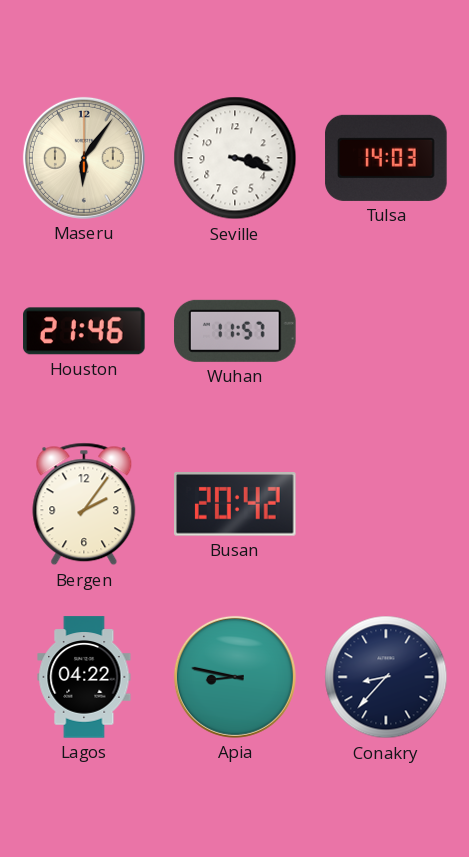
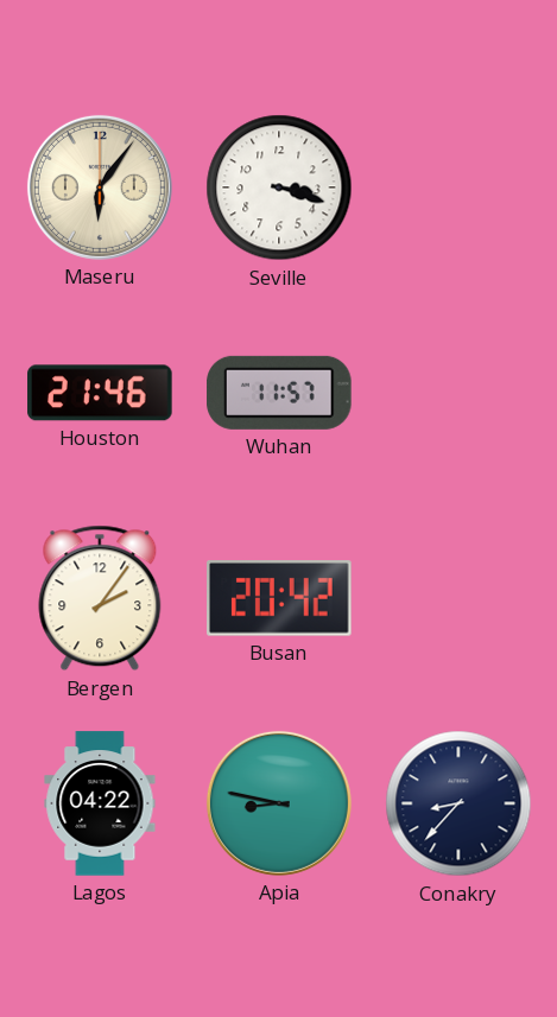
Tulsa: 14:03 -> none
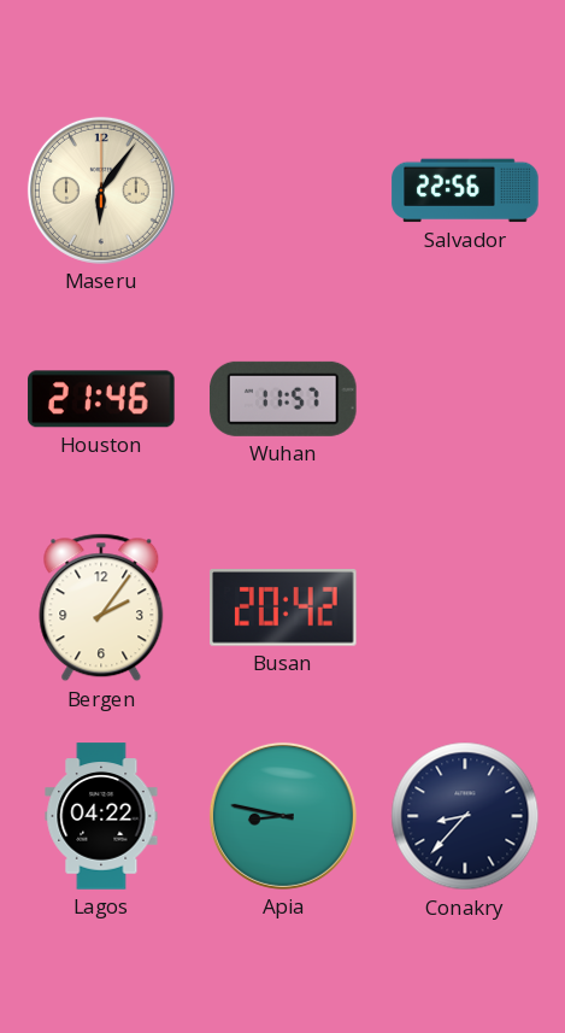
Seville: 3:18 -> none
Salvador: none -> 22:56
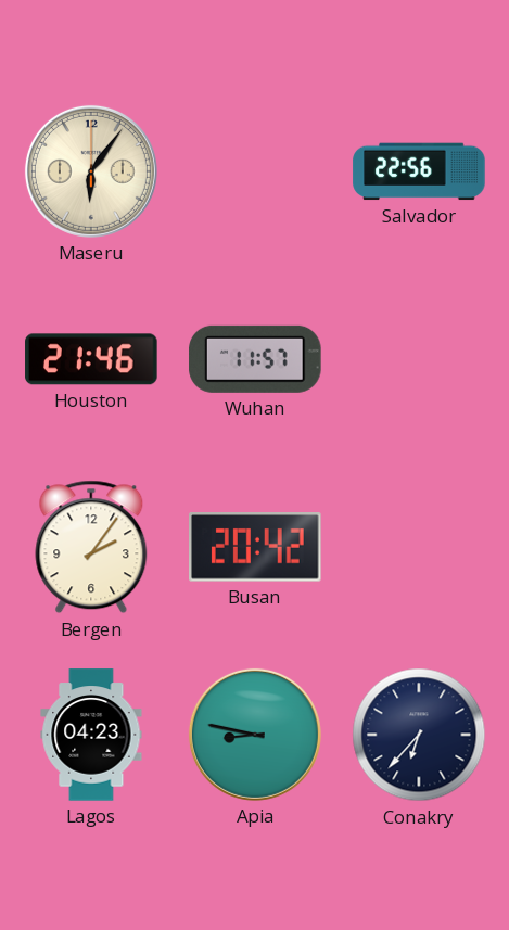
Lagos: 04:22 -> 04:23
Conakry: 8:37 -> 6:37
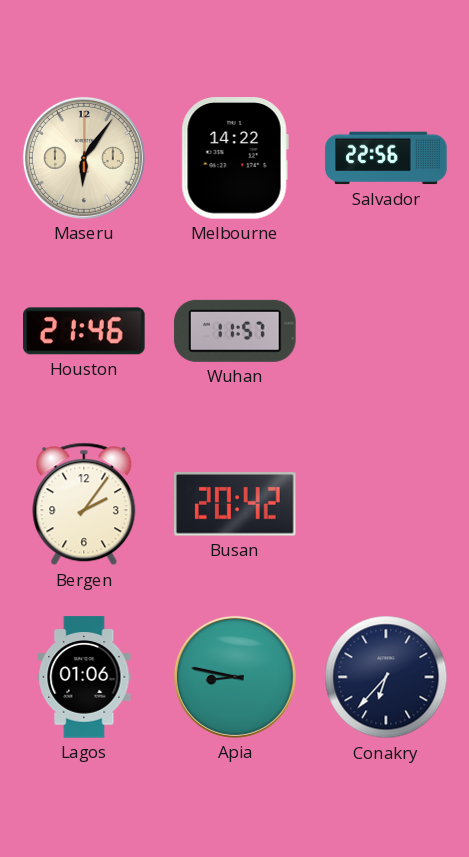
Melbourne: none -> 14:22
Lagos: 04:23 -> 01:06
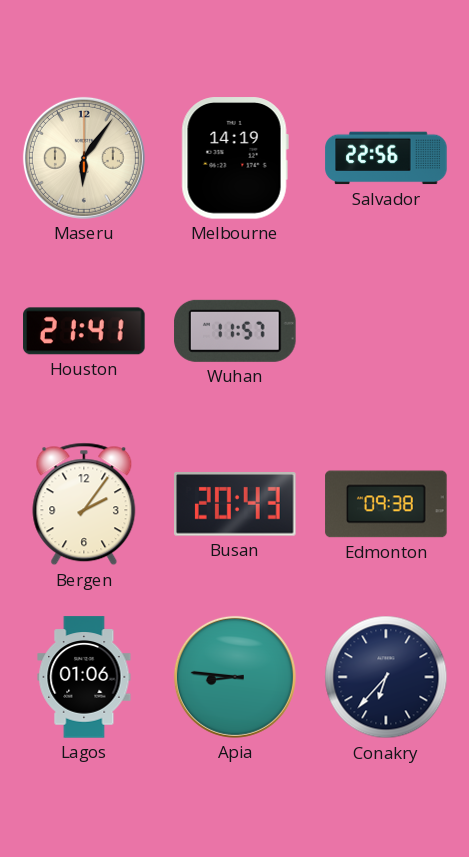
Melbourne: 14:22 -> 14:19
Houston: 21:46 -> 21:41
Busan: 20:42 -> 20:43
Edmonton: none -> 09:38
Apia: 8:47 -> 8:46
